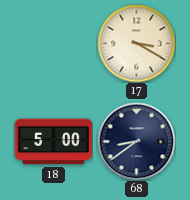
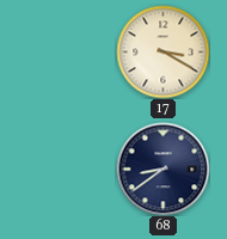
18: 5:00 -> none
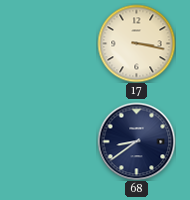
17: 3:20 -> 3:17
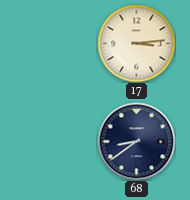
17: 3:17 -> 3:14
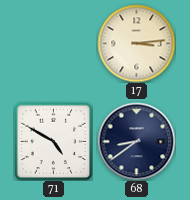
71: none -> 4:50
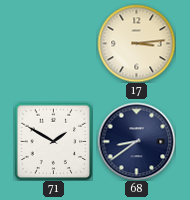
71: 4:50 -> 1:50
